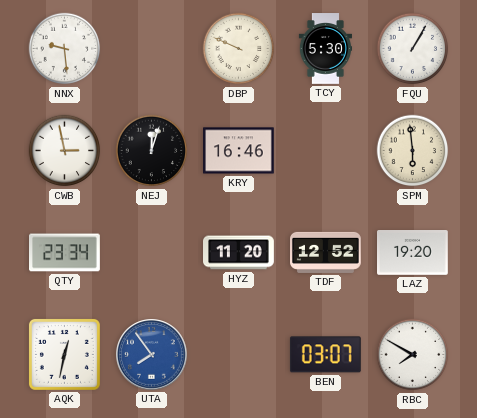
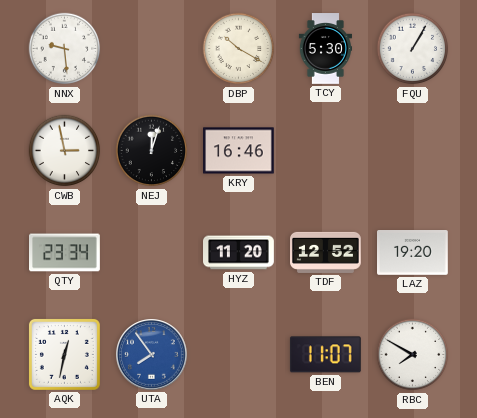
DBP: 9:49 -> 10:20
SPM: 5:59 -> none
BEN: 03:07 -> 11:07
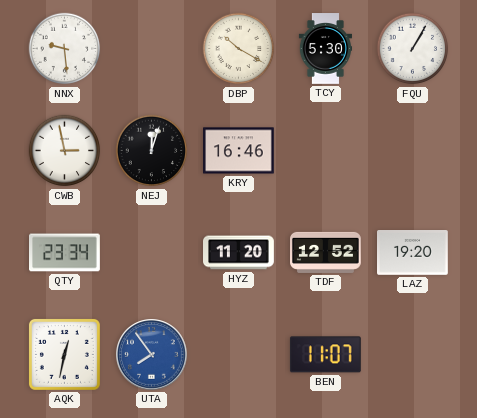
RBC: 7:50 -> none
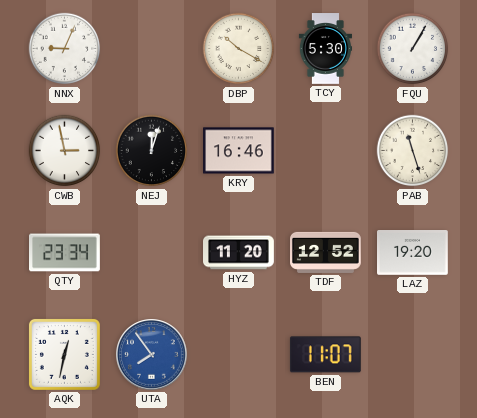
NNX: 9:29 -> 9:04
PAB: none -> 11:27
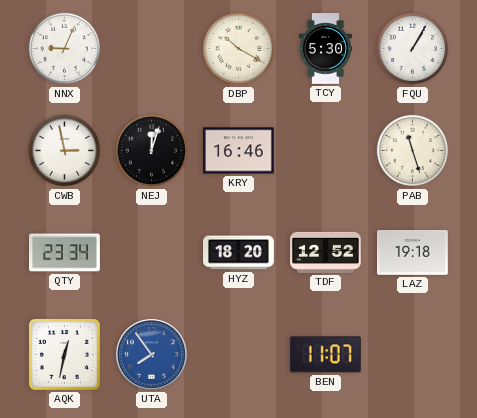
HYZ: 11:20 -> 18:20
LAZ: 19:20 -> 19:18
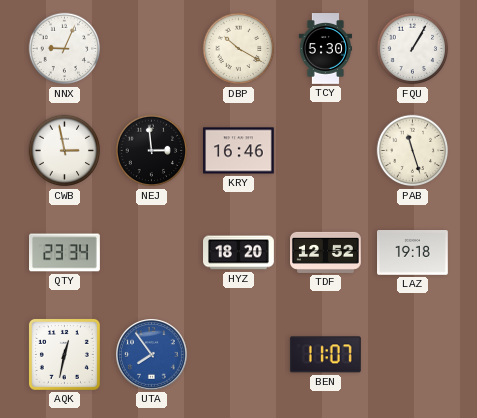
NEJ: 12:03 -> 2:59
